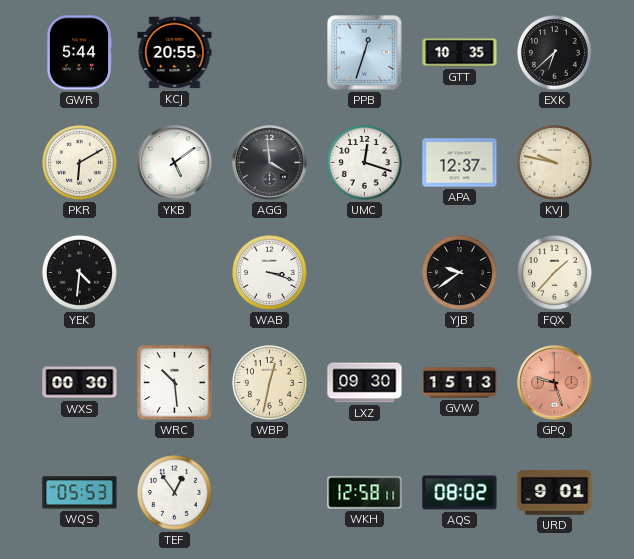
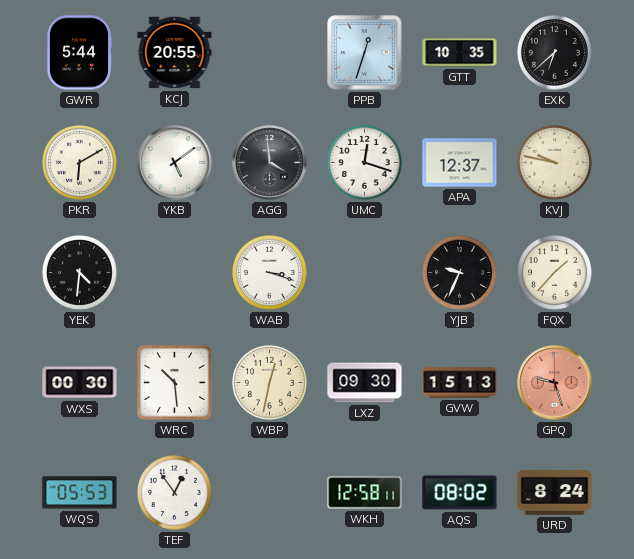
YJB: 9:39 -> 9:34
URD: 9:01 -> 8:24
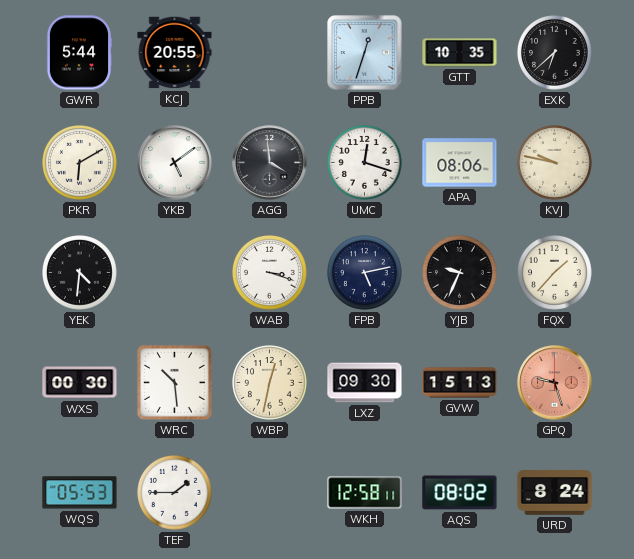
APA: 12:37 -> 08:06
FPB: none -> 5:13
TEF: 12:54 -> 1:45
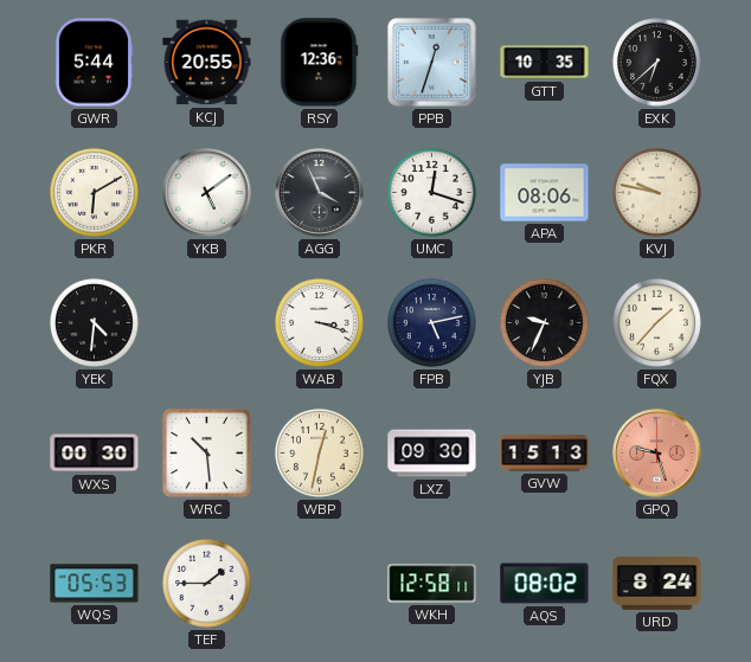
RSY: none -> 12:36
AGG: 3:59 -> 3:56
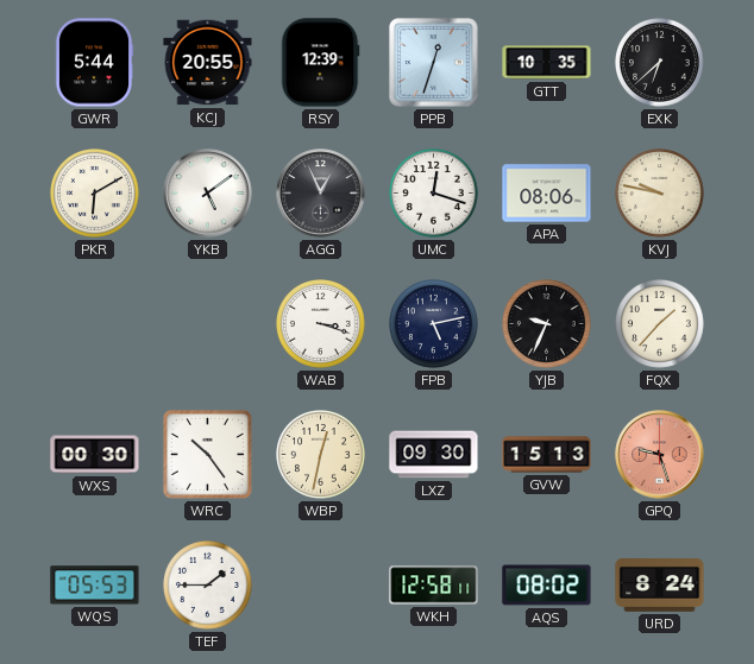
RSY: 12:36 -> 12:39
AGG: 3:56 -> 12:56
YEK: 4:31 -> none
WRC: 10:29 -> 10:24
